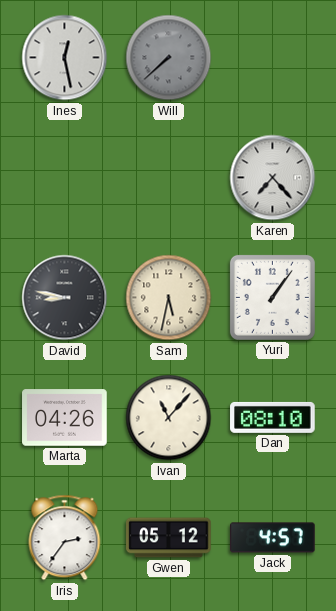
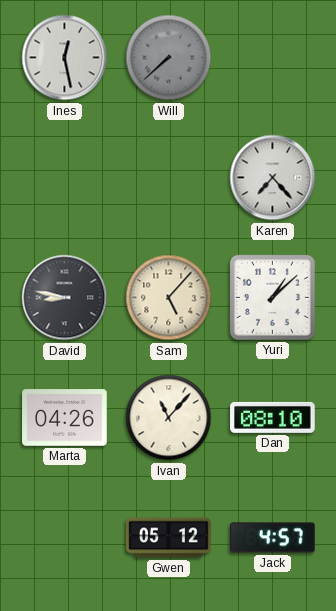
Sam: 5:32 -> 5:07
Yuri: 1:06 -> 1:08
Iris: 2:36 -> none
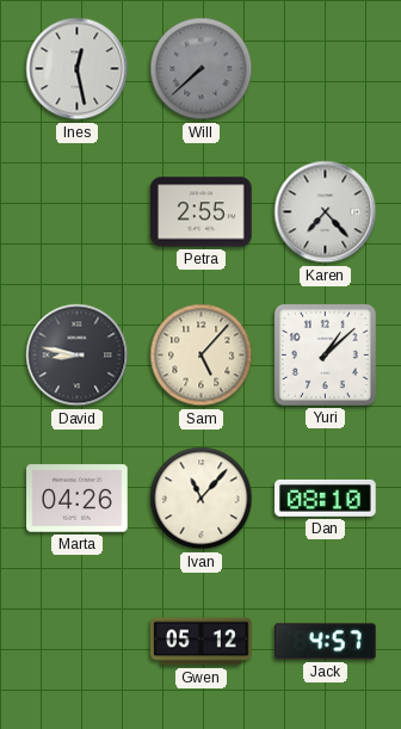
Petra: none -> 2:55
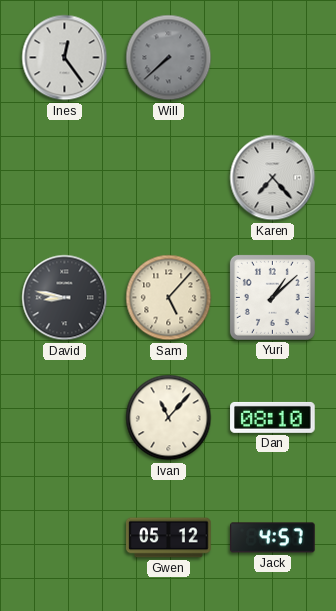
Ines: 12:28 -> 12:24
Petra: 2:55 -> none
Marta: 04:26 -> none
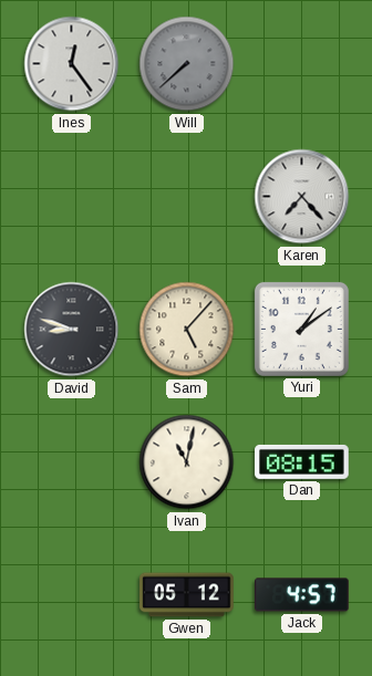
David: 8:47 -> 8:48
Yuri: 1:08 -> 1:09
Ivan: 11:07 -> 11:02
Dan: 08:10 -> 08:15
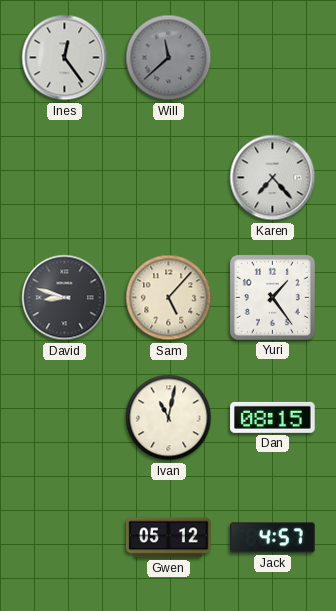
Will: 7:38 -> 11:38
Yuri: 1:09 -> 1:24
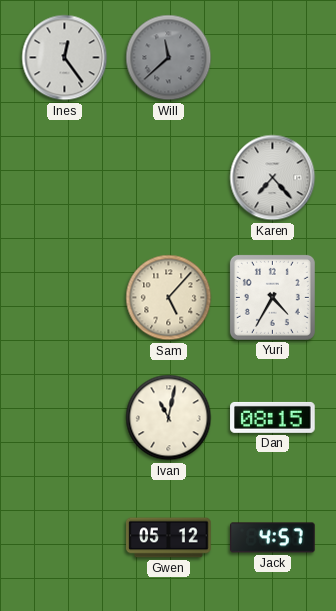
David: 8:48 -> none
Yuri: 1:24 -> 4:35
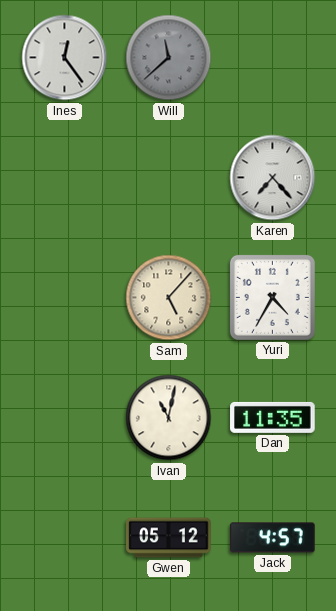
Dan: 08:15 -> 11:35
